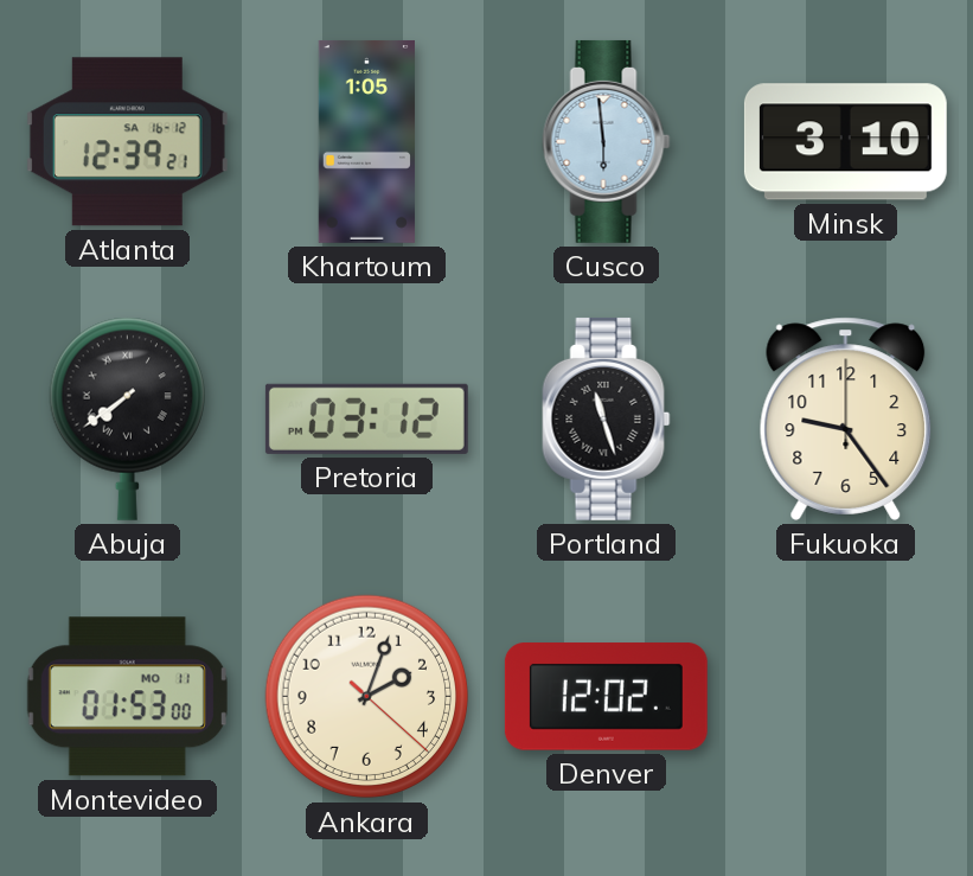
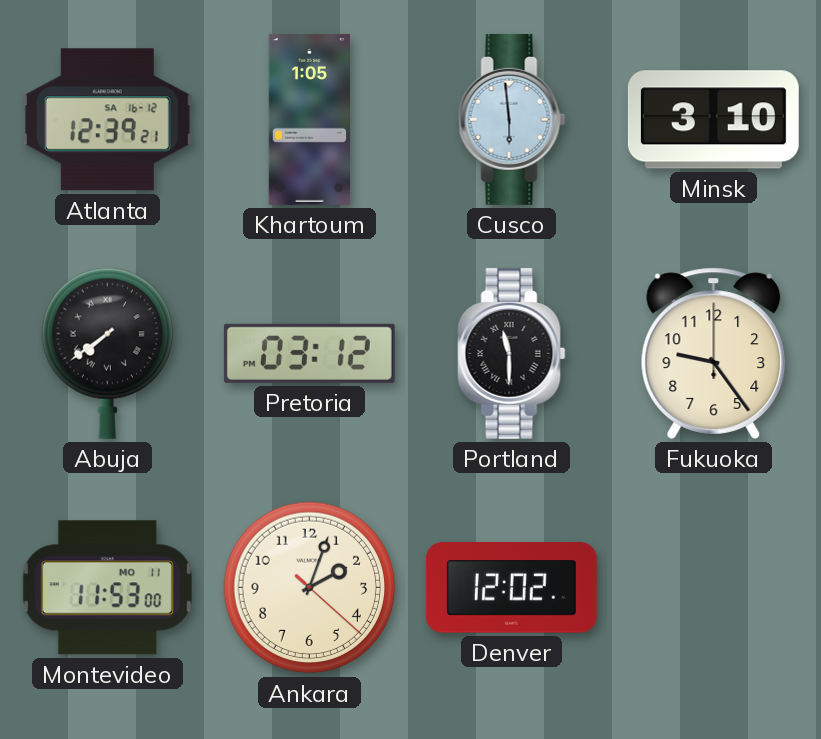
Portland: 11:27 -> 11:30
Montevideo: 01:53 -> 11:53
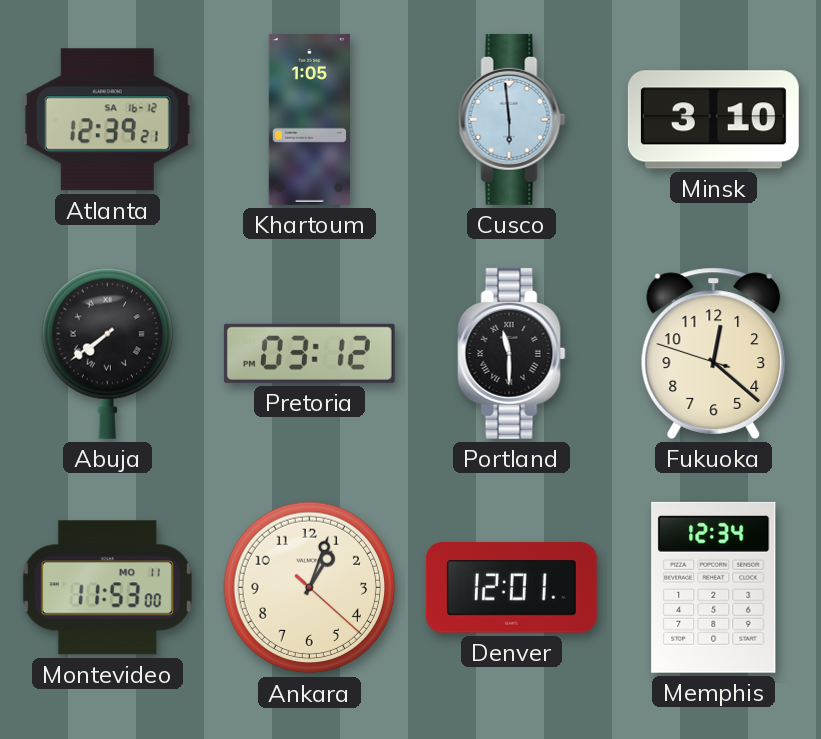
Fukuoka: 9:24 -> 12:21
Ankara: 2:03 -> 1:03
Denver: 12:02 -> 12:01
Memphis: none -> 12:34
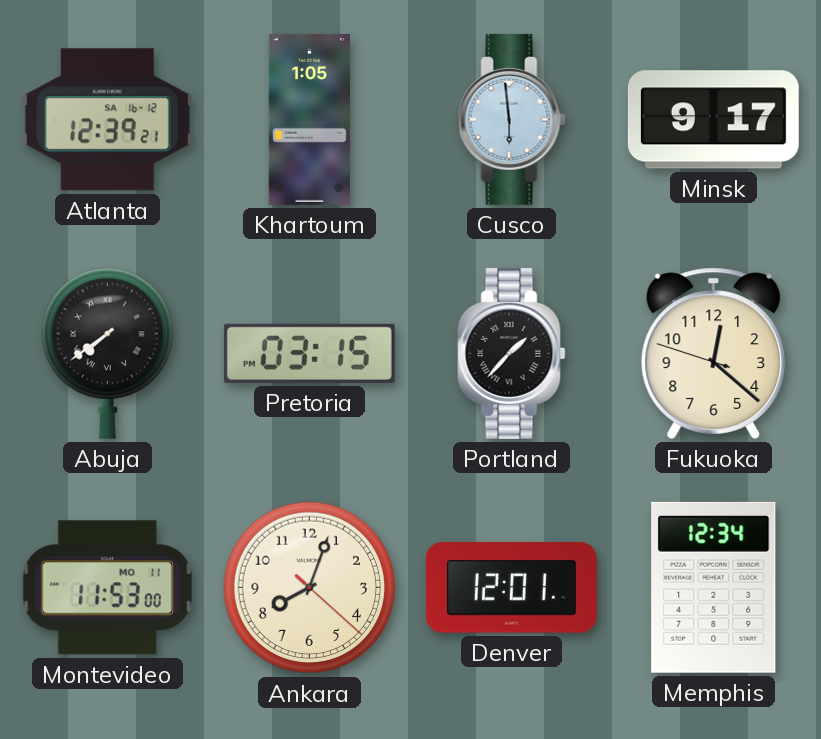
Minsk: 3:10 -> 9:17
Pretoria: 03:12 -> 03:15
Portland: 11:30 -> 1:37
Ankara: 1:03 -> 8:03
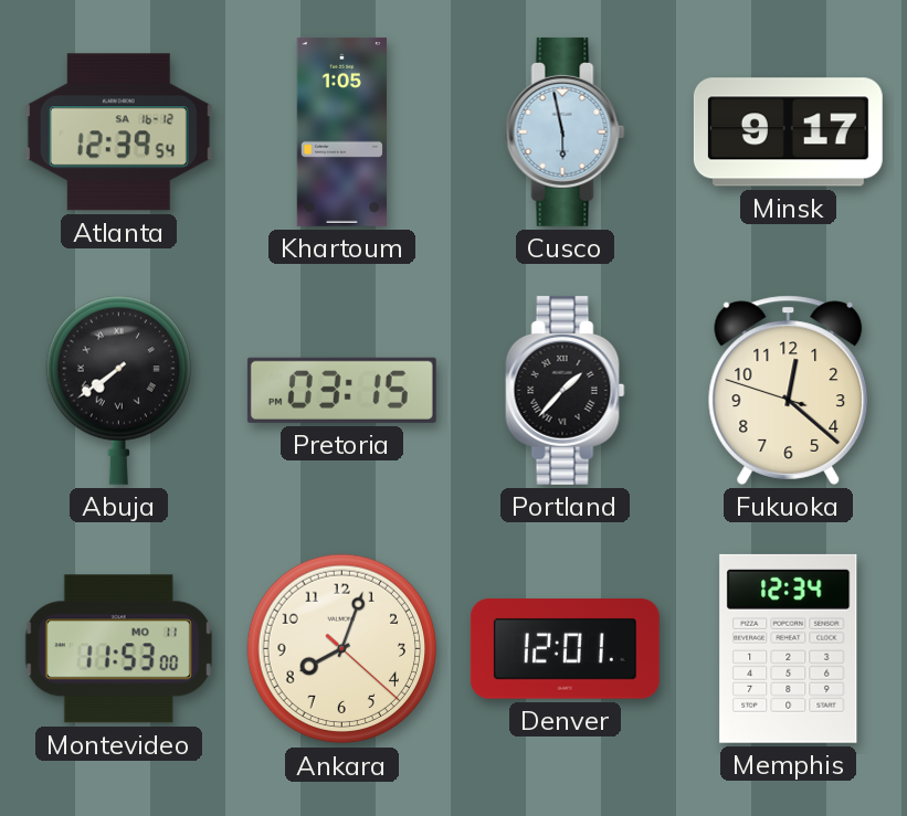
Atlanta: 12:39:21 -> 12:39:54
Cusco: 5:59 -> 5:58
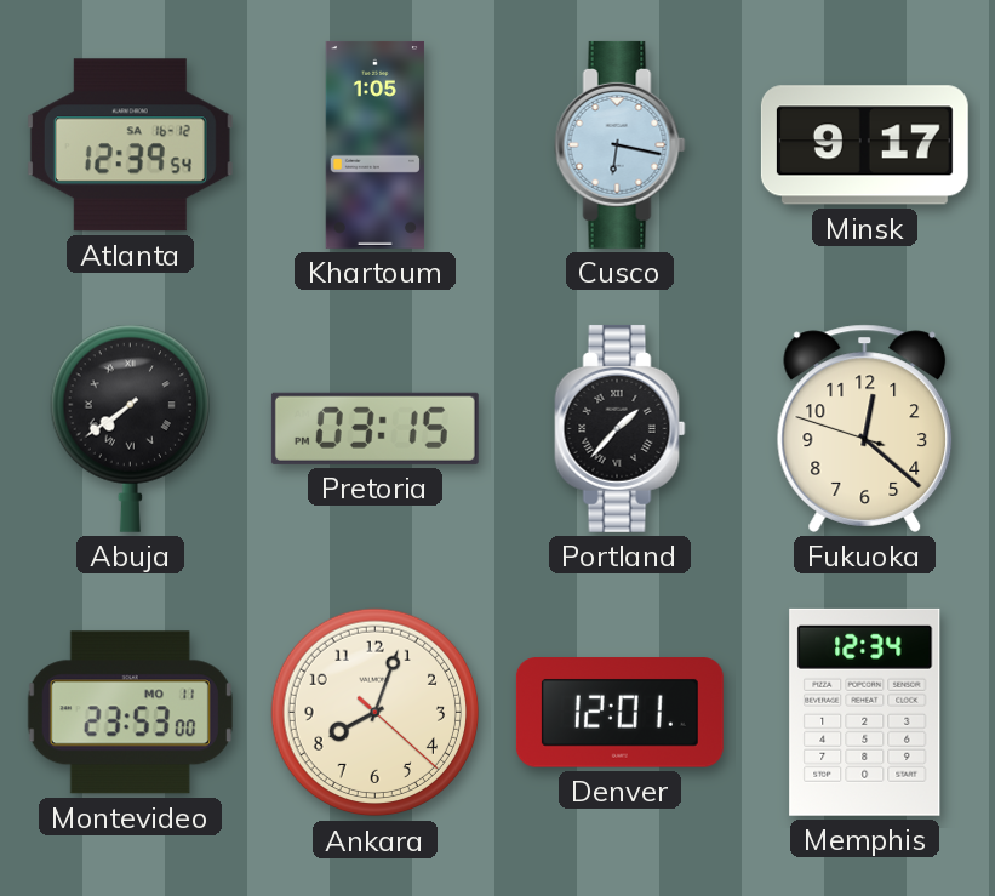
Cusco: 5:58 -> 6:17
Montevideo: 11:53 -> 23:53
